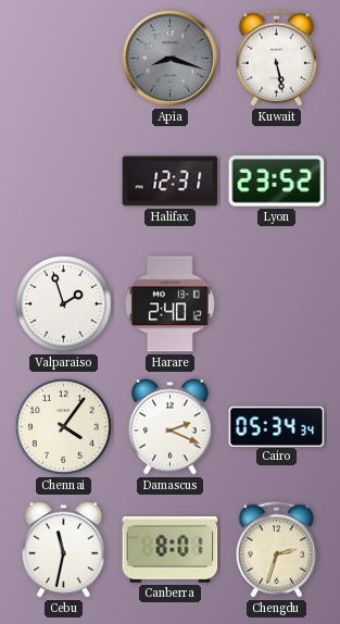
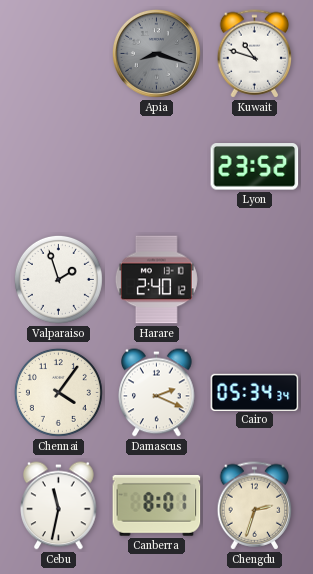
Kuwait: 5:28 -> 10:48
Halifax: 12:31 -> none
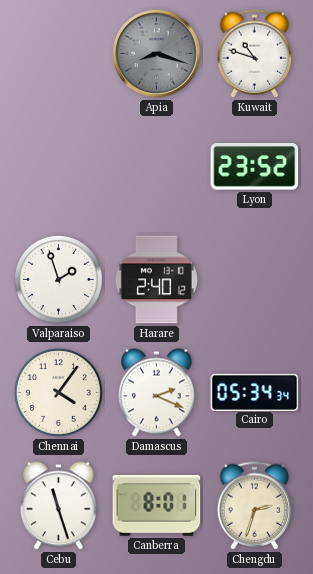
Cebu: 11:32 -> 11:27
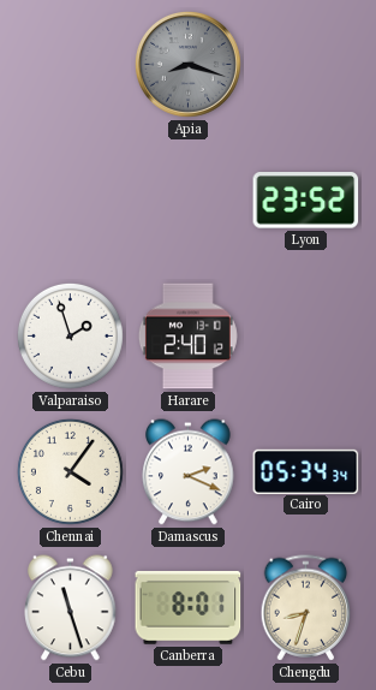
Kuwait: 10:48 -> none
Chengdu: 2:33 -> 8:33
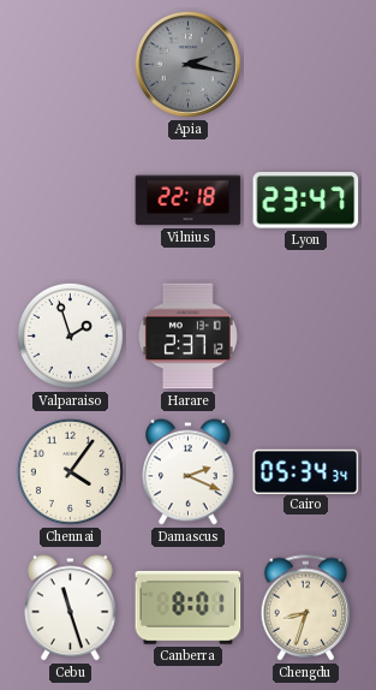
Apia: 8:18 -> 2:17
Vilnius: none -> 22:18
Lyon: 23:52 -> 23:47
Harare: 2:40 -> 2:37
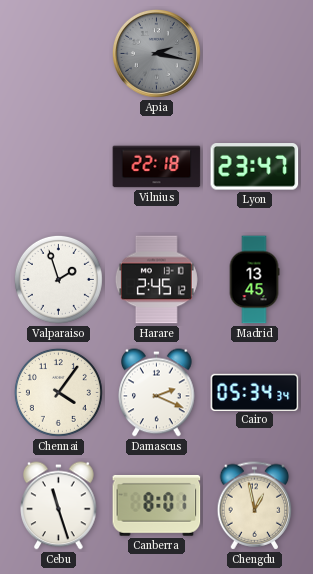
Harare: 2:37 -> 2:45
Madrid: none -> 13:45
Chengdu: 8:33 -> 12:58
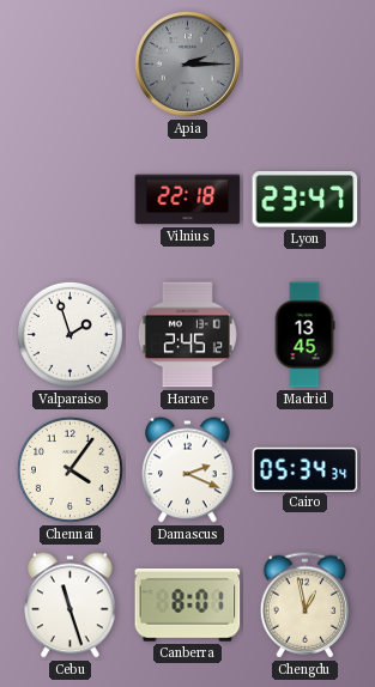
Apia: 2:17 -> 2:15
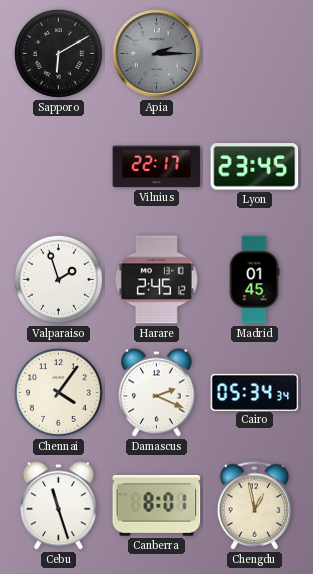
Sapporo: none -> 6:10
Vilnius: 22:18 -> 22:17
Lyon: 23:47 -> 23:45
Madrid: 13:45 -> 01:45
